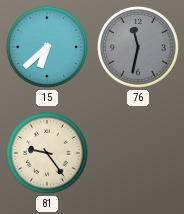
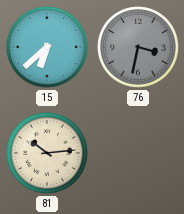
76: 11:32 -> 3:32
81: 9:24 -> 10:14
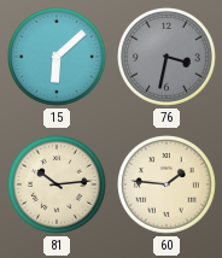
15: 6:38 -> 6:08
60: none -> 1:46
